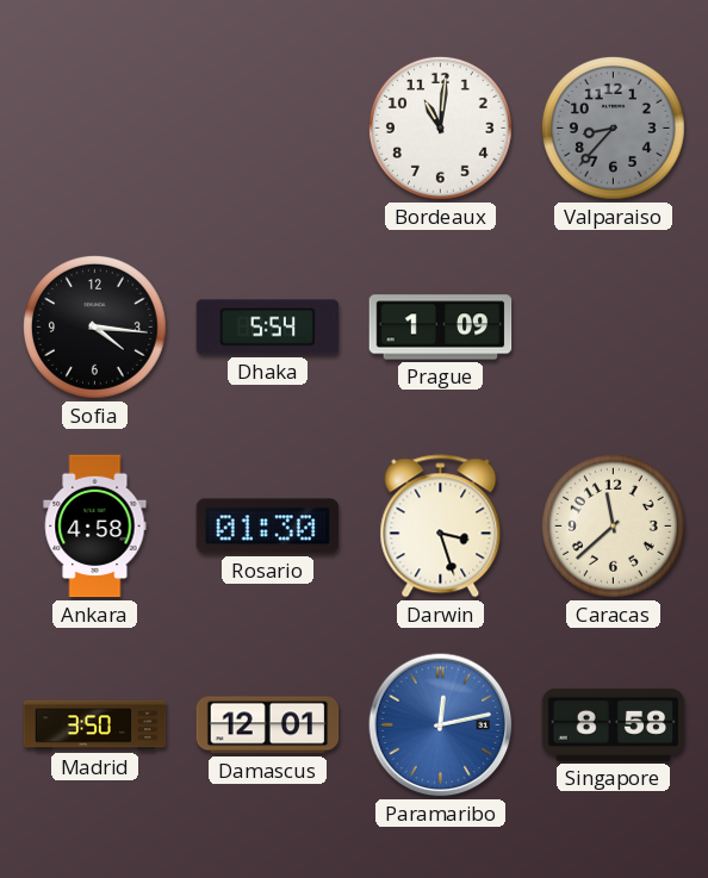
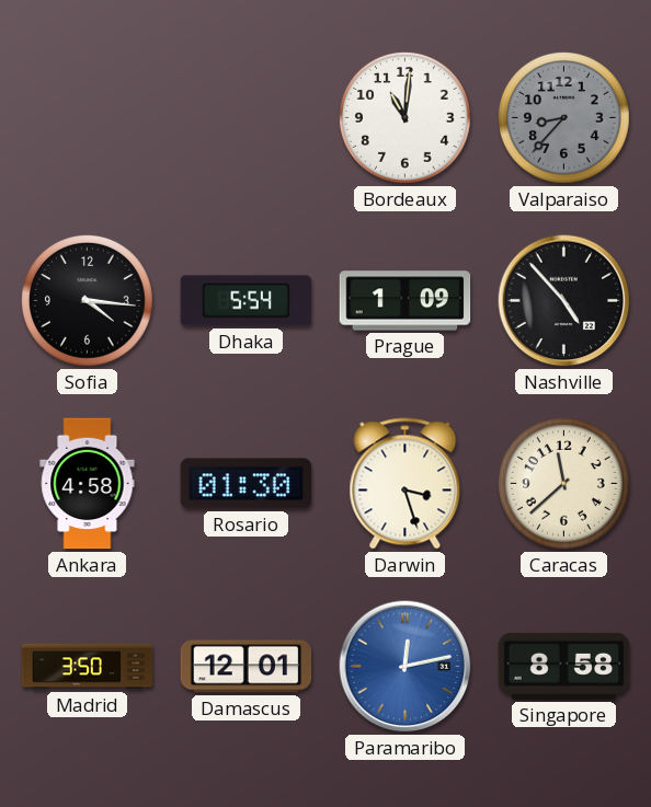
Nashville: none -> 4:53
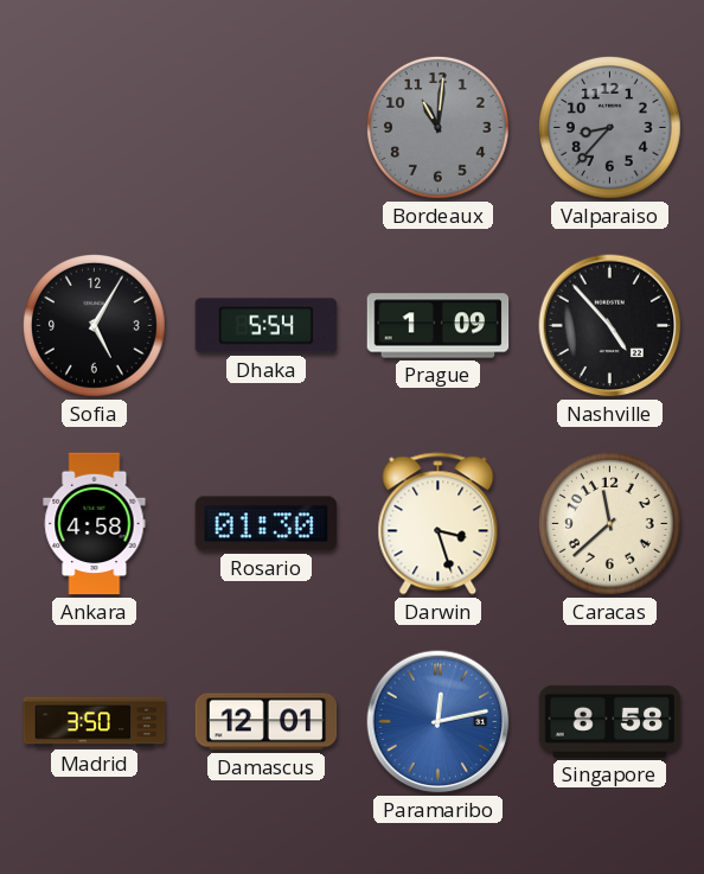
Bordeaux dial: white -> grey
Sofia: 4:16 -> 5:05
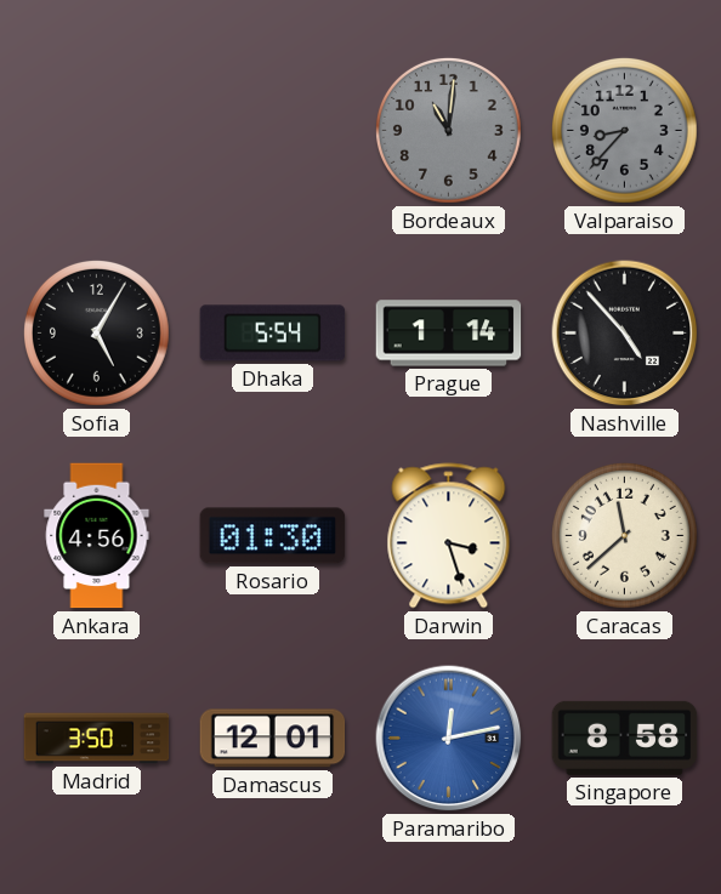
Prague: 1:09 -> 1:14
Ankara: 4:58 -> 4:56
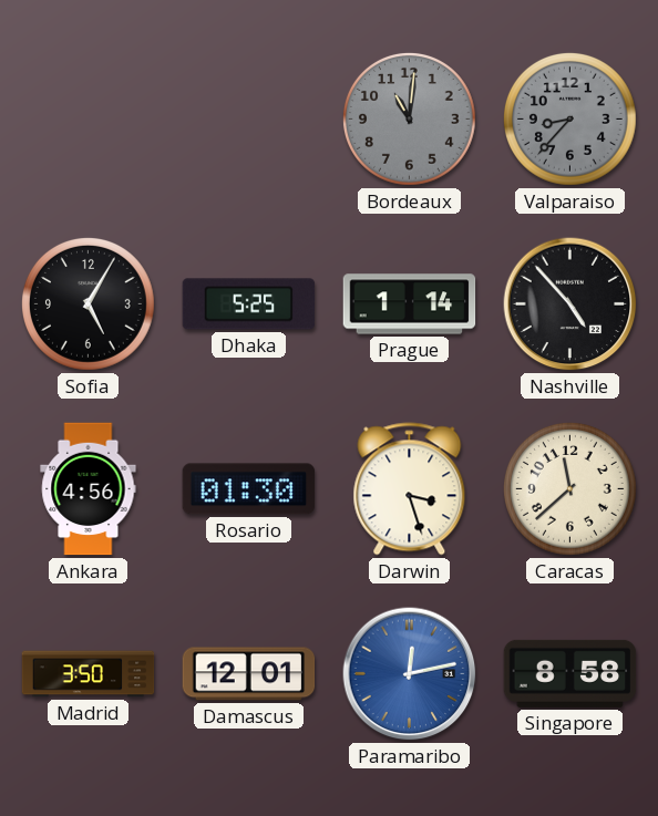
Dhaka: 5:54 -> 5:25
